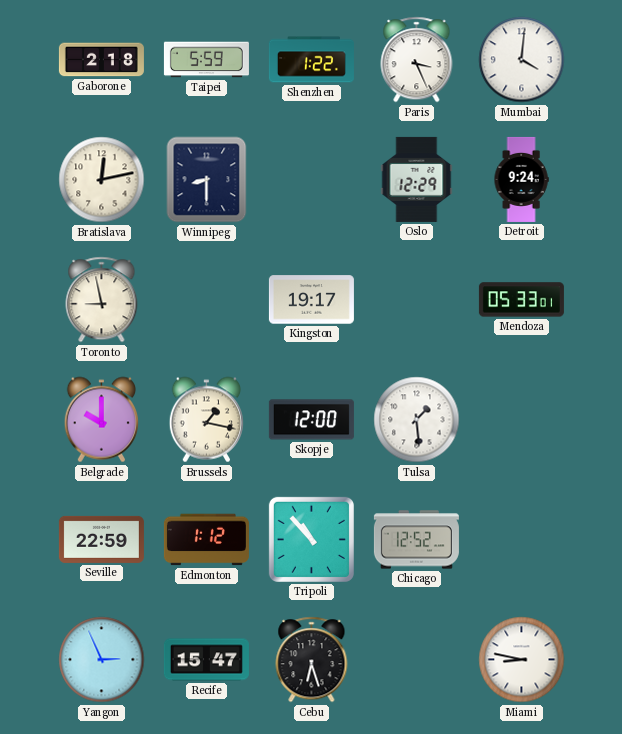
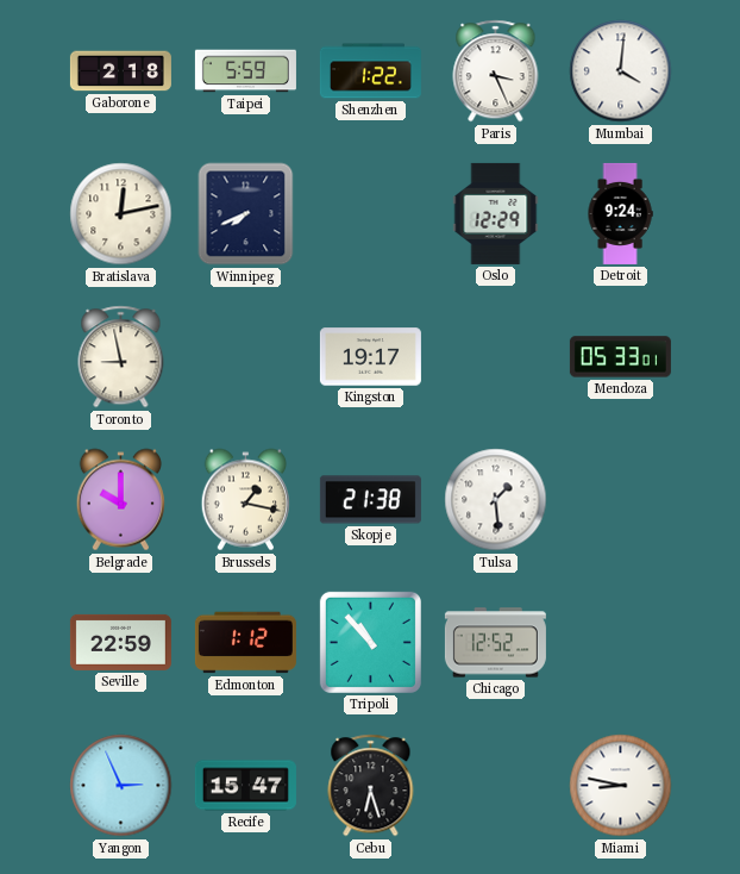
Winnipeg: 8:30 -> 7:41
Skopje: 12:00 -> 21:38
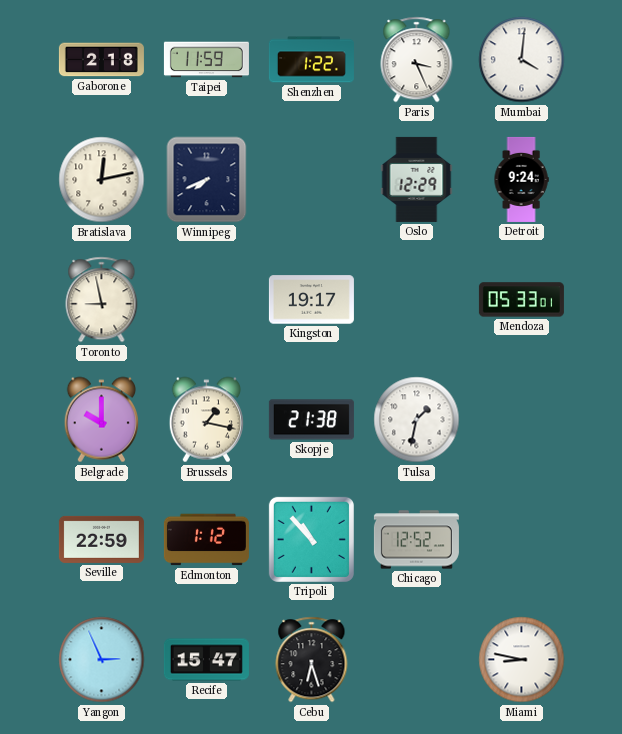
Taipei: 5:59 -> 11:59
Tulsa: 1:29 -> 1:32
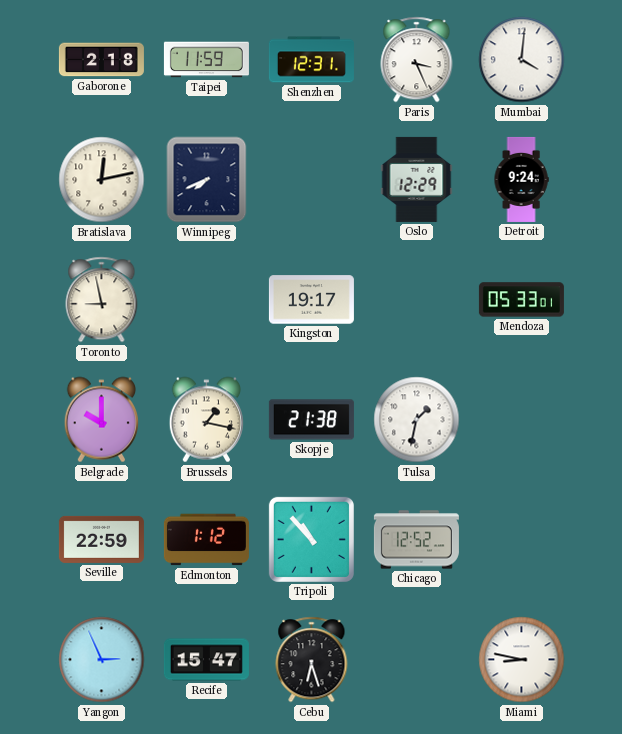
Shenzhen: 1:22 -> 12:31
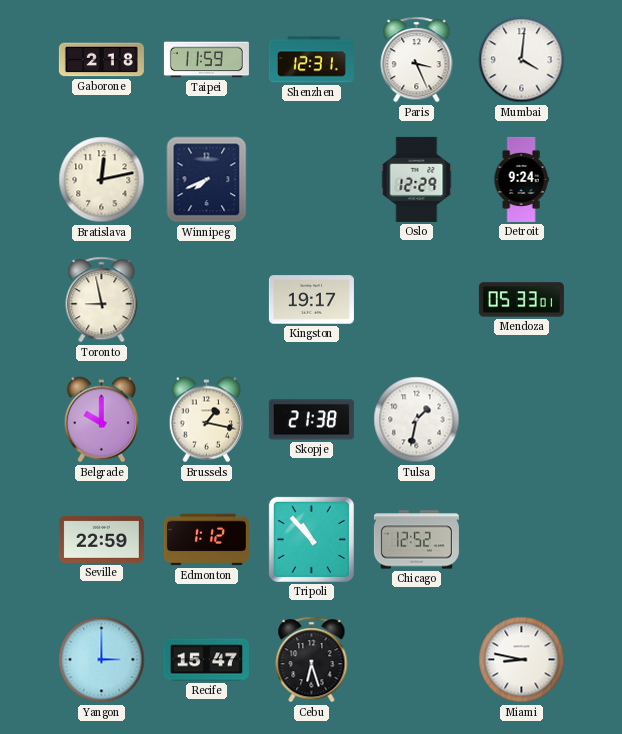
Yangon: 2:56 -> 3:00
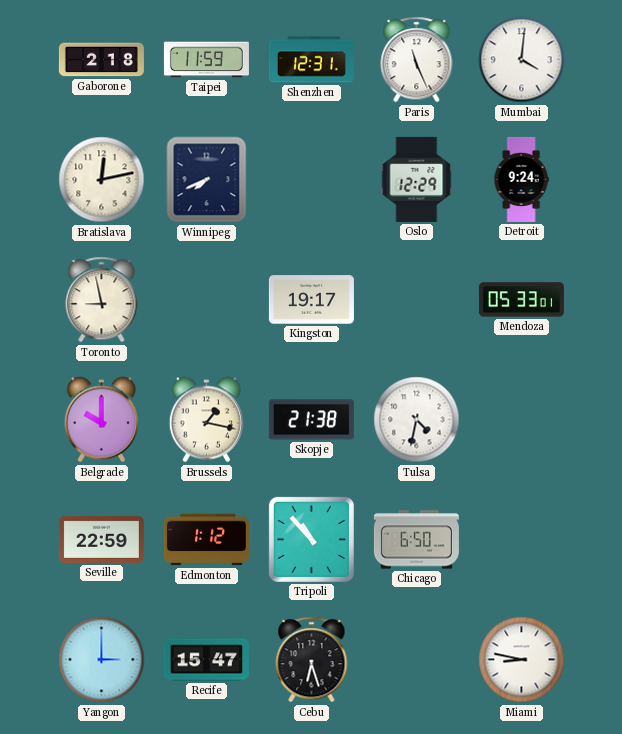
Paris: 3:26 -> 11:26
Tulsa: 1:32 -> 4:32
Chicago: 12:52 -> 6:50
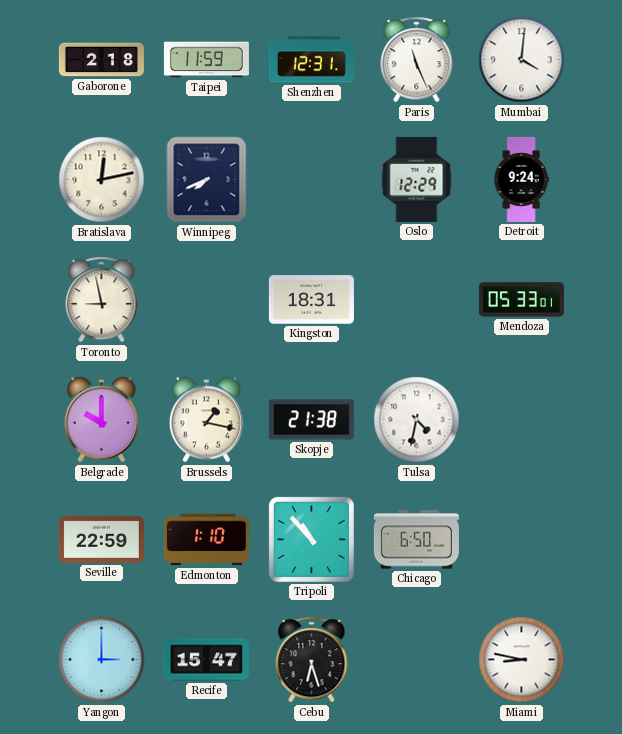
Kingston: 19:17 -> 18:31
Edmonton: 1:12 -> 1:10
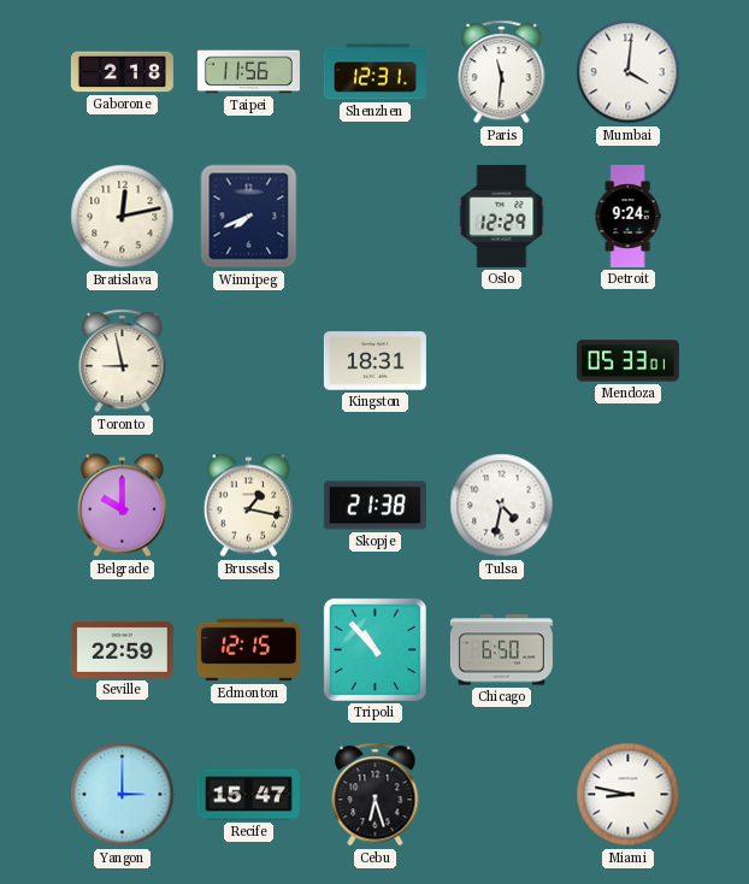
Taipei: 11:59 -> 11:56
Paris: 11:26 -> 11:31
Edmonton: 1:10 -> 12:15
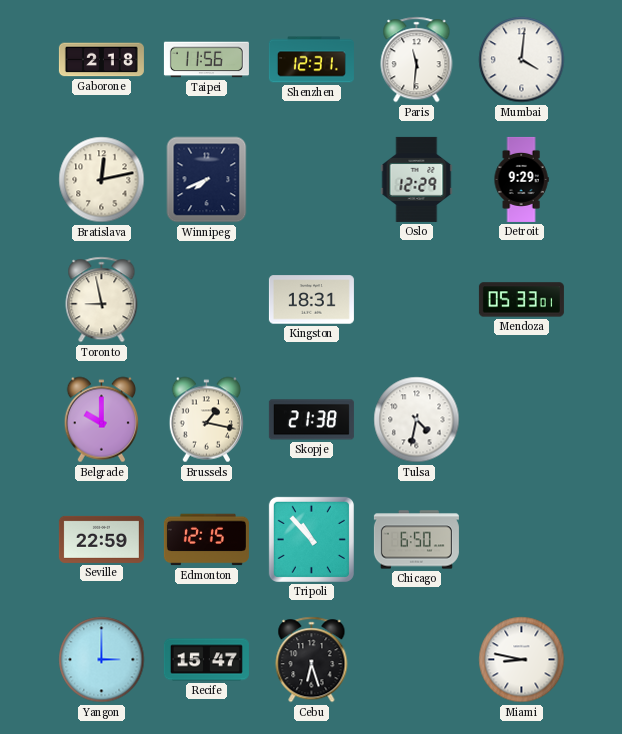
Detroit: 9:24 -> 9:29
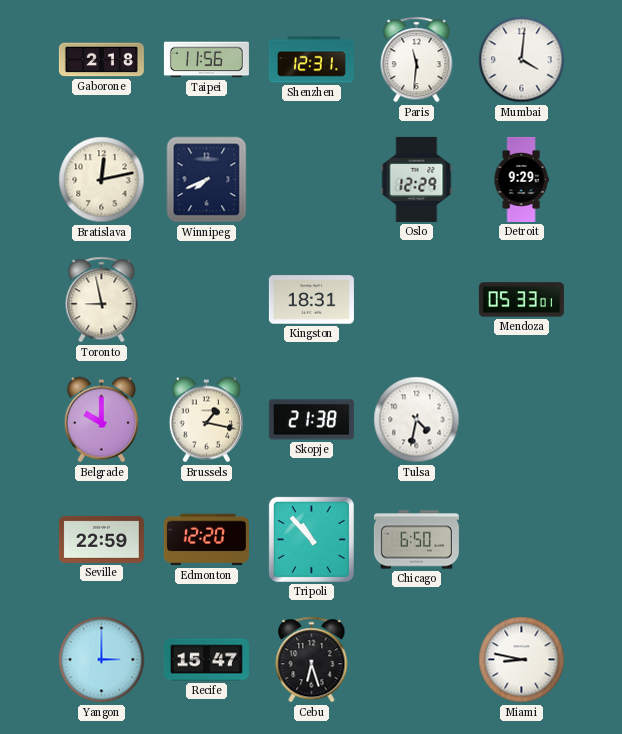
Edmonton: 12:15 -> 12:20
